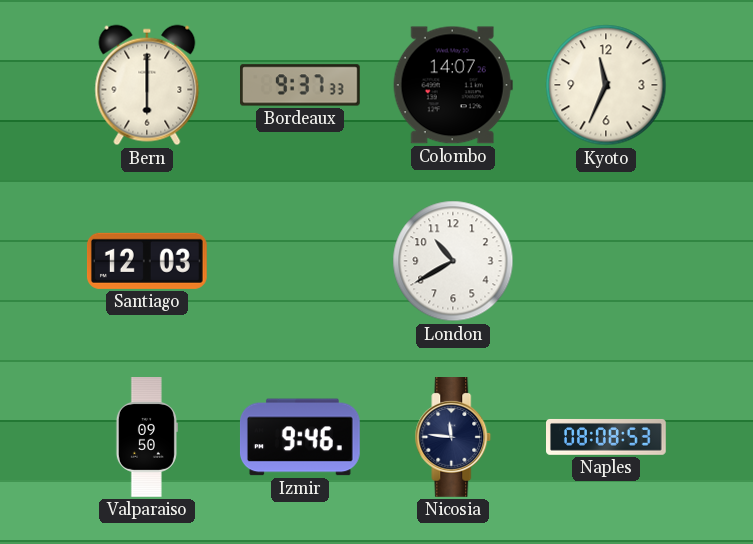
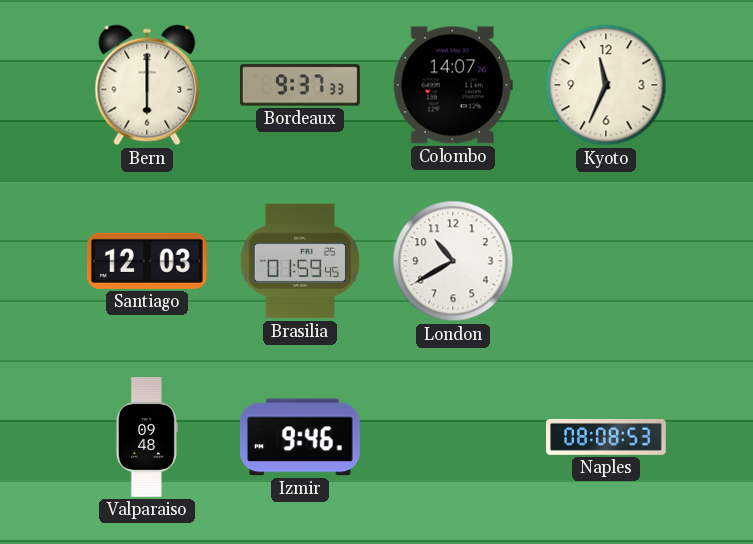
Brasilia: none -> 01:59
Valparaiso: 09:50 -> 09:48
Nicosia: 11:46 -> none
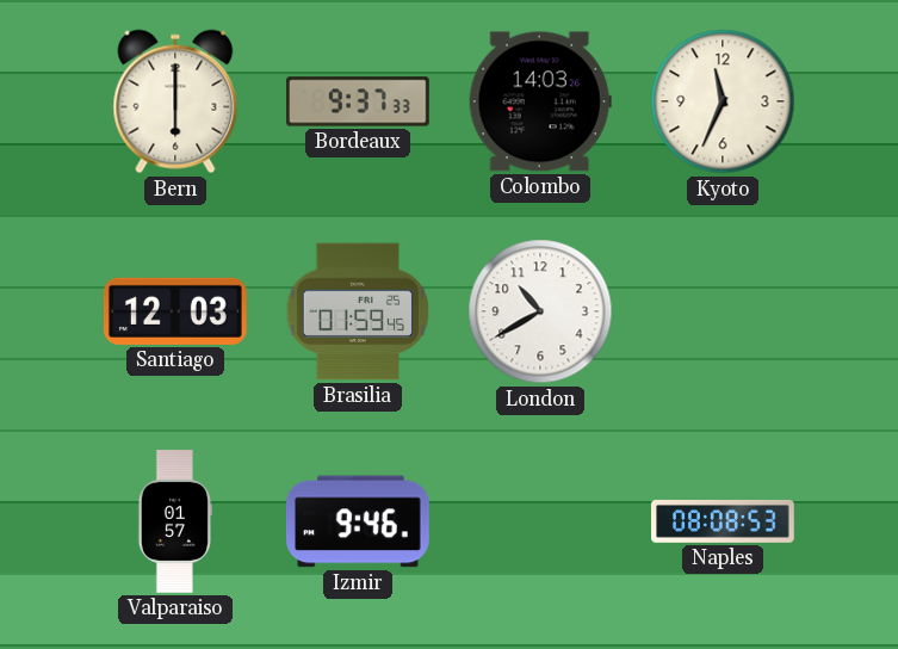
Colombo: 14:07 -> 14:03
Valparaiso: 09:48 -> 01:57
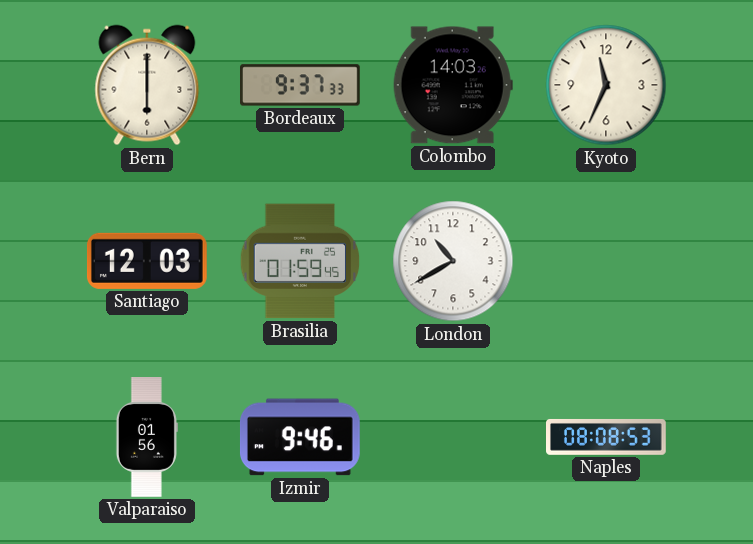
Valparaiso: 01:57 -> 01:56
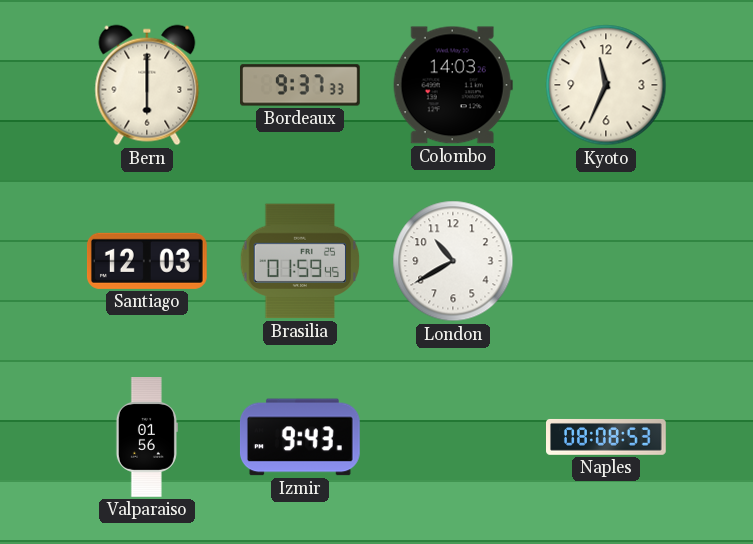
Izmir: 9:46 -> 9:43
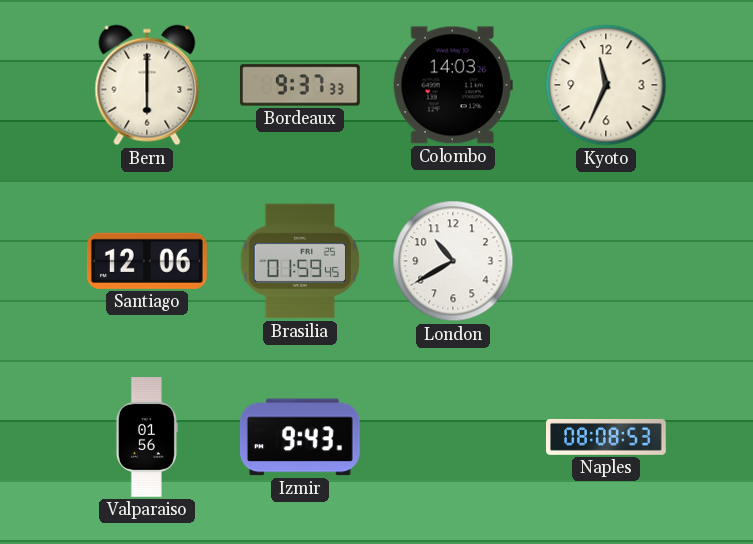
Santiago: 12:03 -> 12:06
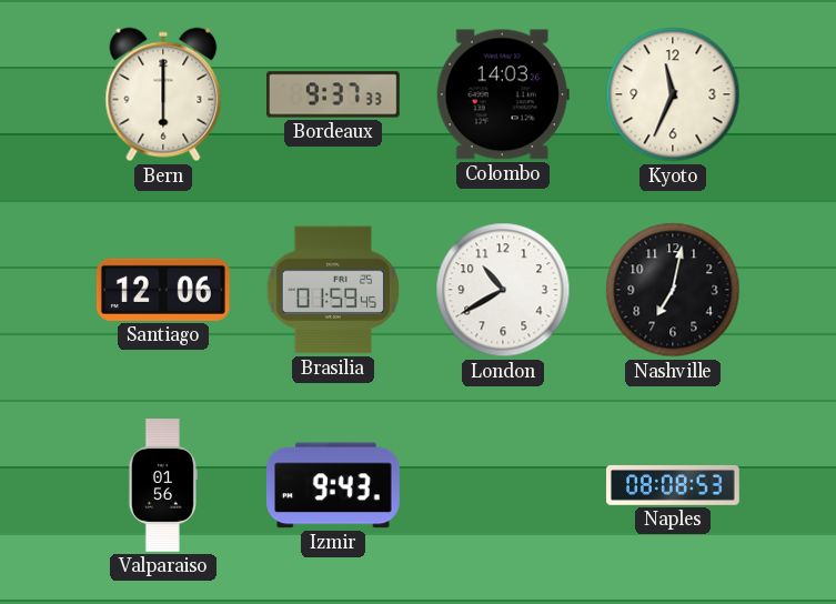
Nashville: none -> 7:02
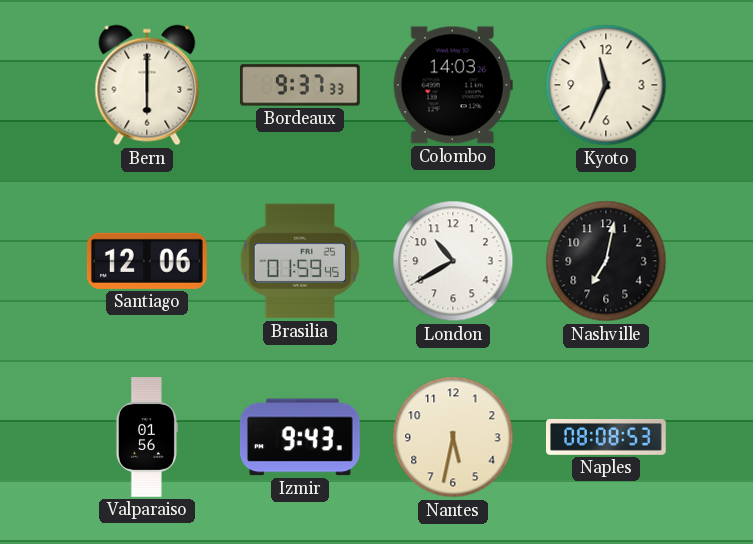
Nantes: none -> 5:32
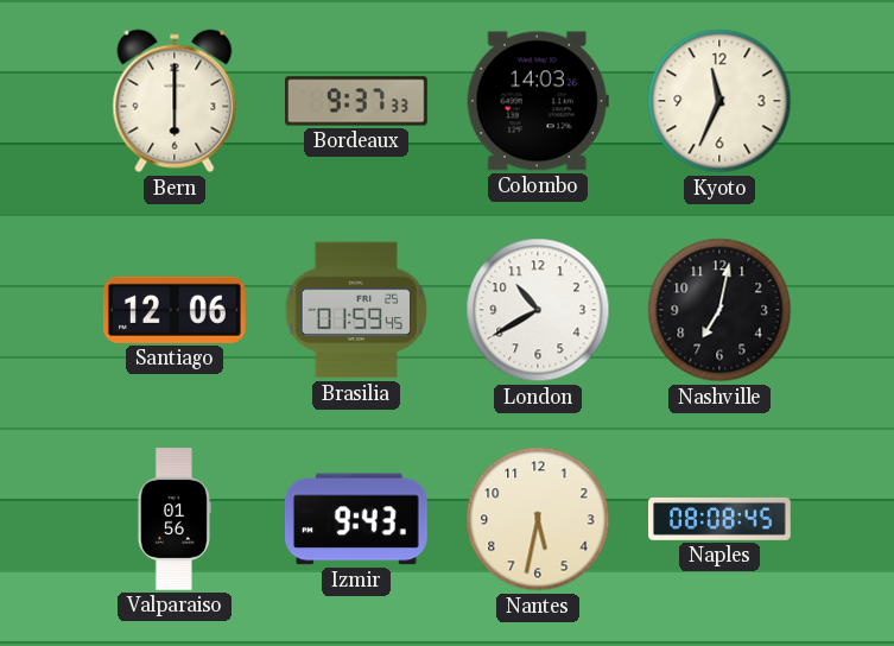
Naples: 08:08:53 -> 08:08:45
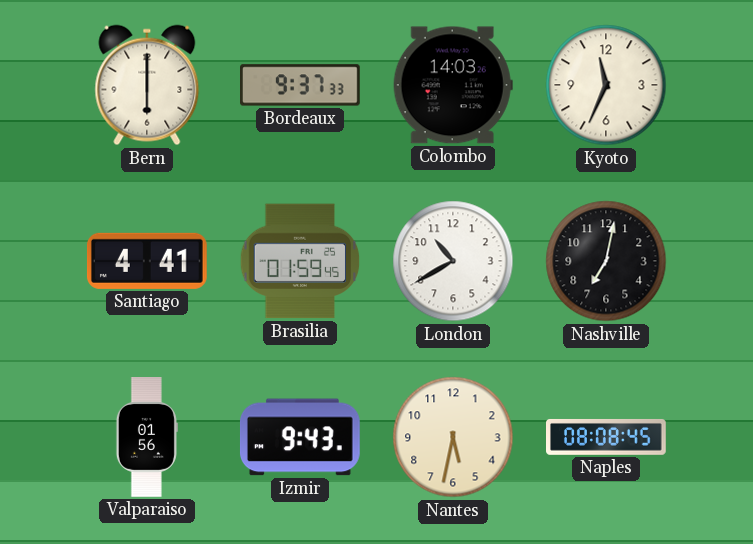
Santiago: 12:06 -> 4:41
